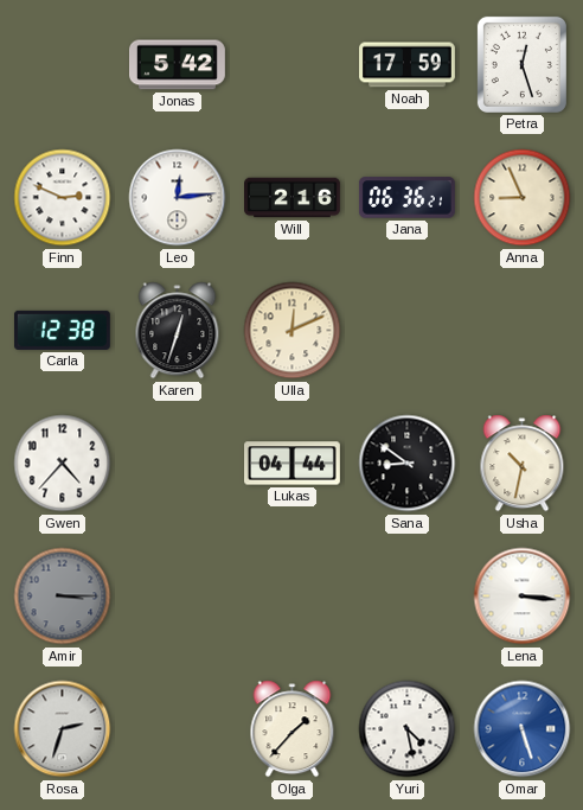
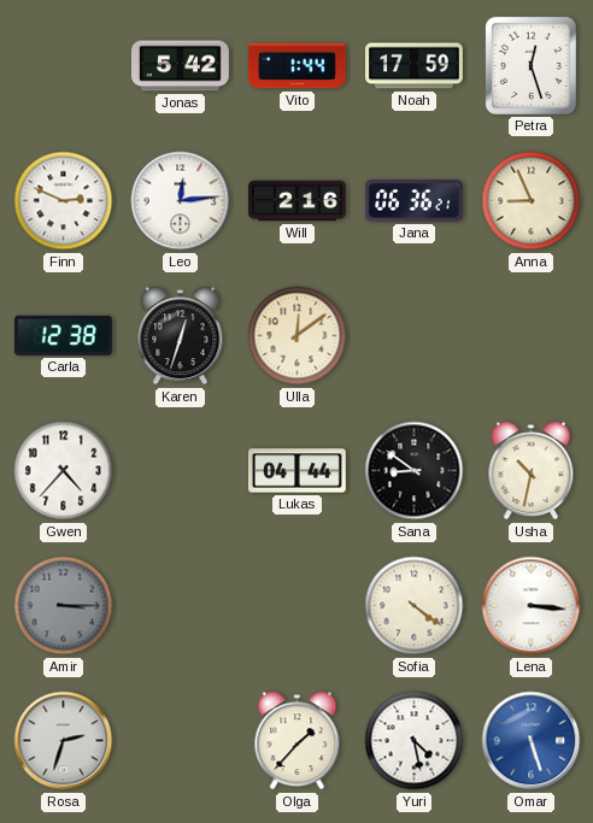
Vito: none -> 1:44
Ulla: 12:11 -> 12:09
Sofia: none -> 4:21
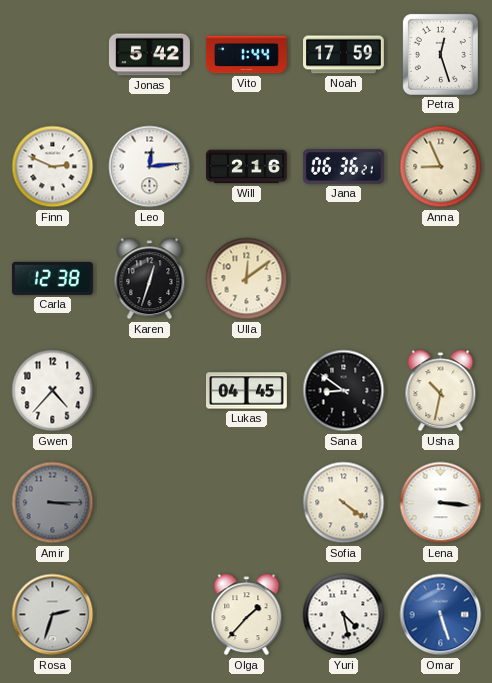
Lukas: 04:44 -> 04:45
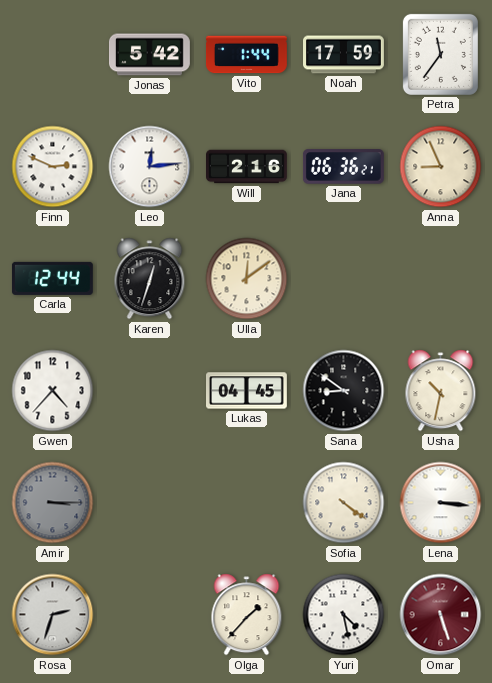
Petra: 12:27 -> 11:36
Carla: 12:38 -> 12:44
Omar dial: blue -> burgundy
